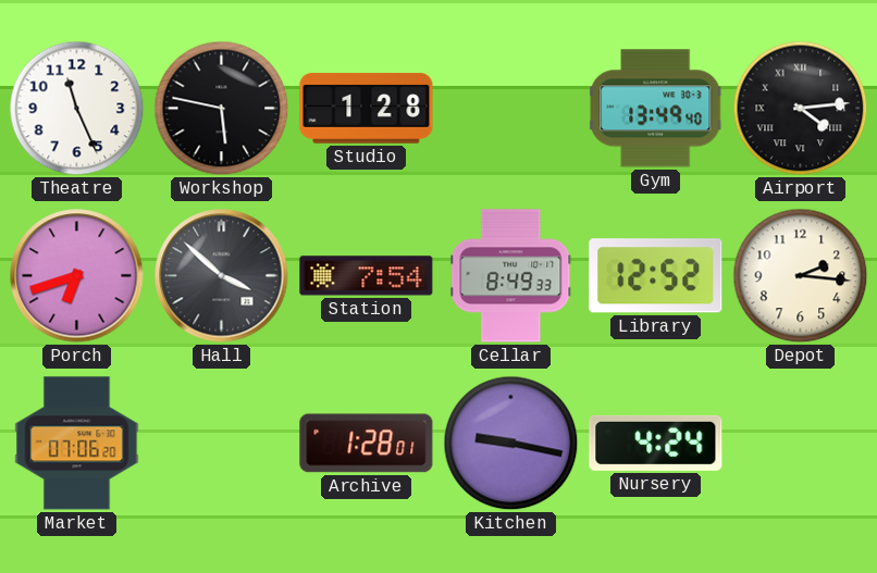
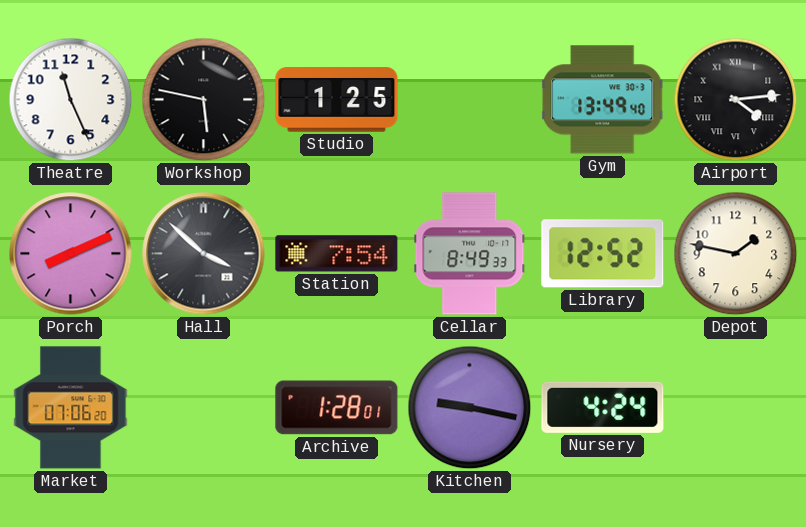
Studio: 1:28 -> 1:25
Porch: 6:42 -> 8:11
Depot: 2:16 -> 1:47
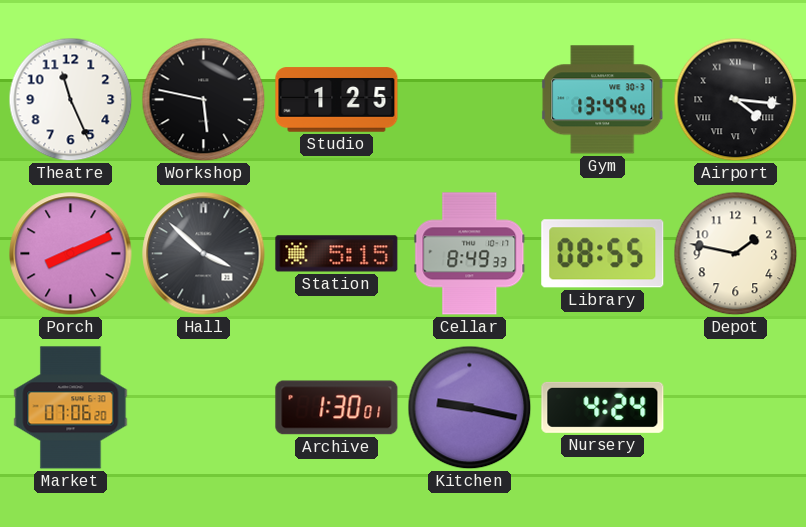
Airport: 4:14 -> 4:16
Station: 7:54 -> 5:15
Library: 12:52 -> 08:55
Archive: 1:28 -> 1:30
